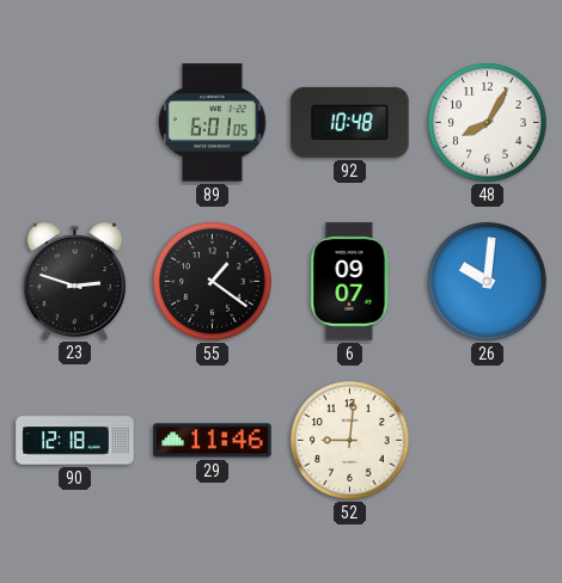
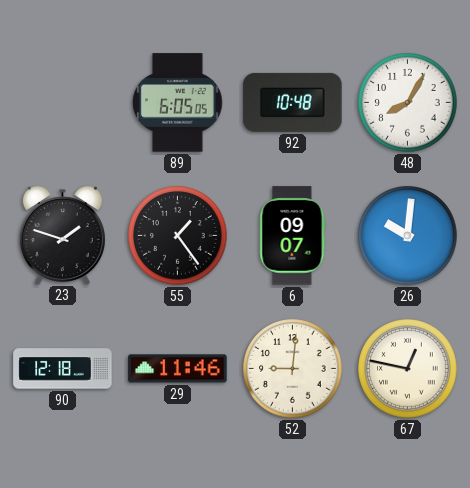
89: 6:01 -> 6:05
23: 2:48 -> 1:48
55: 1:21 -> 1:24
67: none -> 12:47
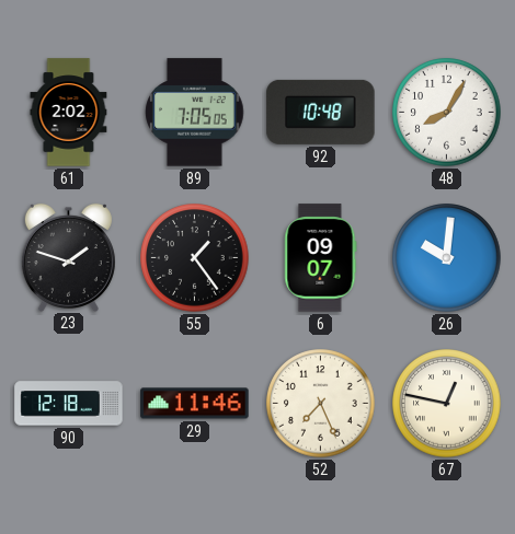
61: none -> 2:02
89: 6:05 -> 7:05
52: 9:01 -> 7:26
